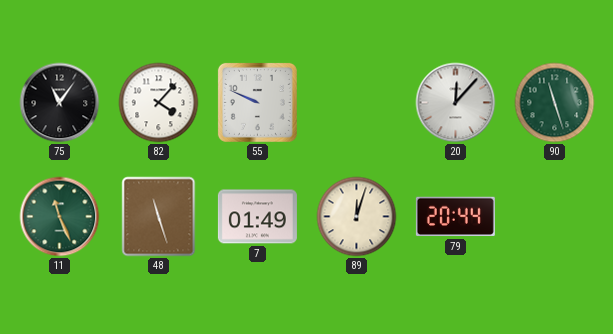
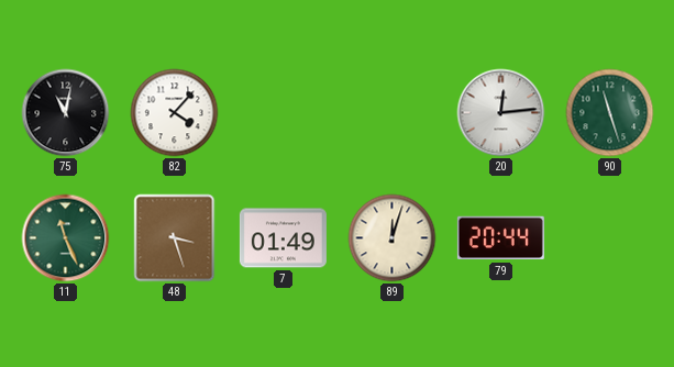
75: 11:06 -> 11:02
55: 9:49 -> none
20: 12:07 -> 12:14
48: 11:27 -> 3:27
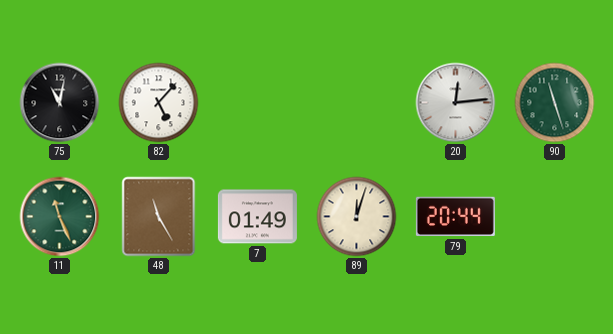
82: 4:07 -> 5:07
48: 3:27 -> 11:25
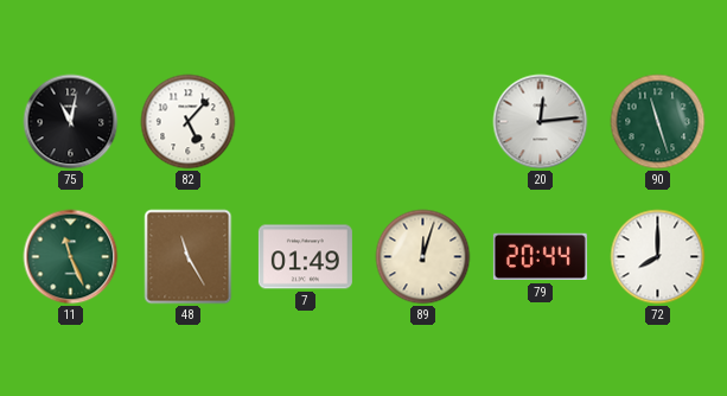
72: none -> 8:00
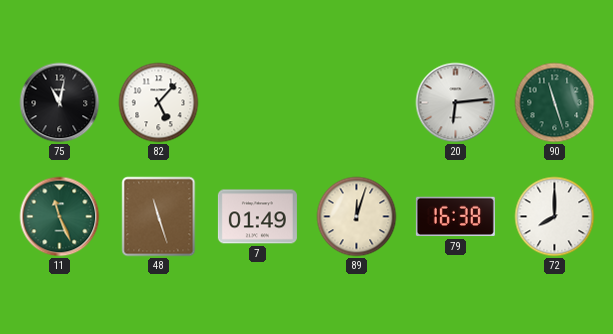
20: 12:14 -> 6:14
48: 11:25 -> 11:27
79: 20:44 -> 16:38
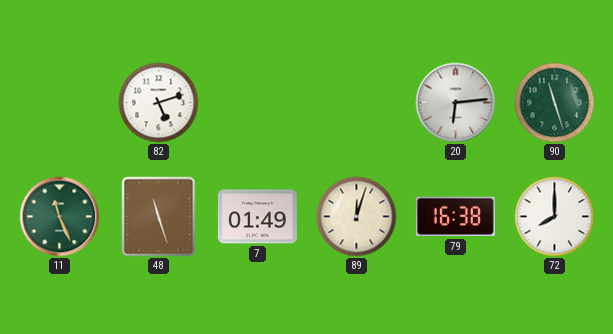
75: 11:02 -> none
82: 5:07 -> 5:12
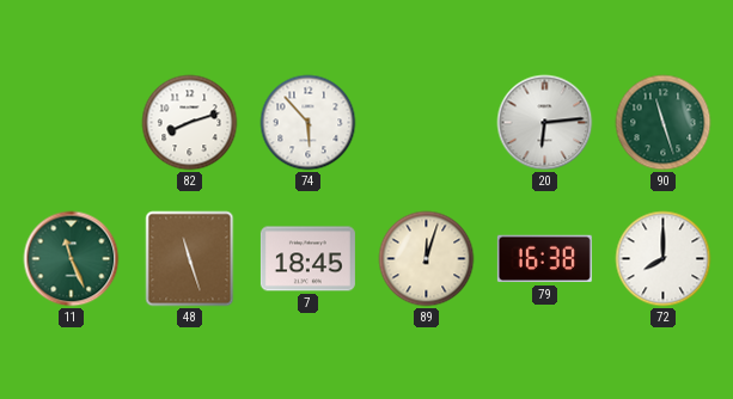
82: 5:12 -> 8:12
74: none -> 5:53
7: 01:49 -> 18:45
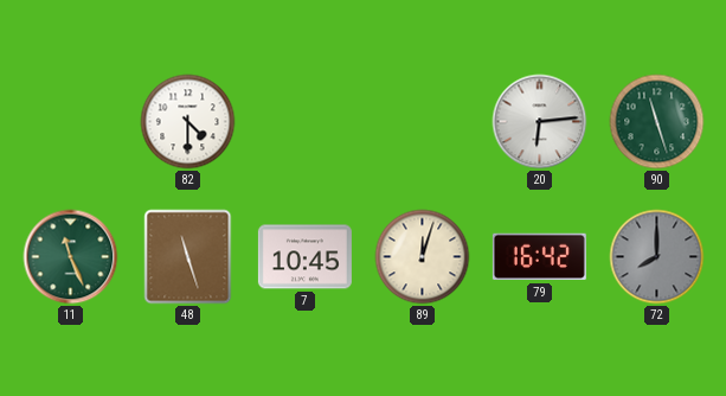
82: 8:12 -> 4:30
74: 5:53 -> none
7: 18:45 -> 10:45
79: 16:38 -> 16:42
72 dial: white -> grey
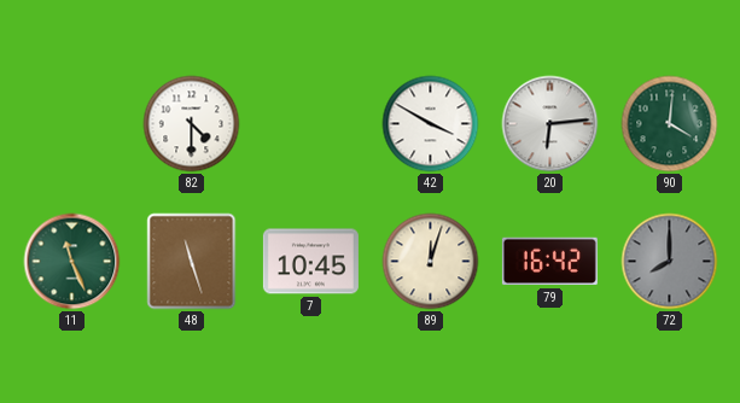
42: none -> 3:50
90: 11:27 -> 4:01
